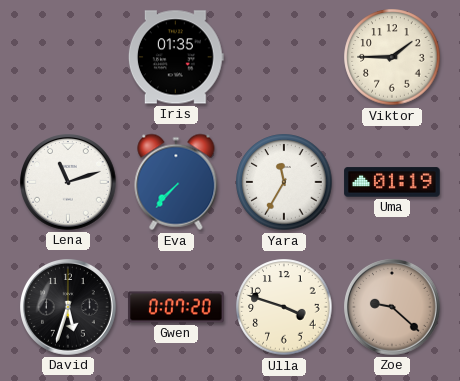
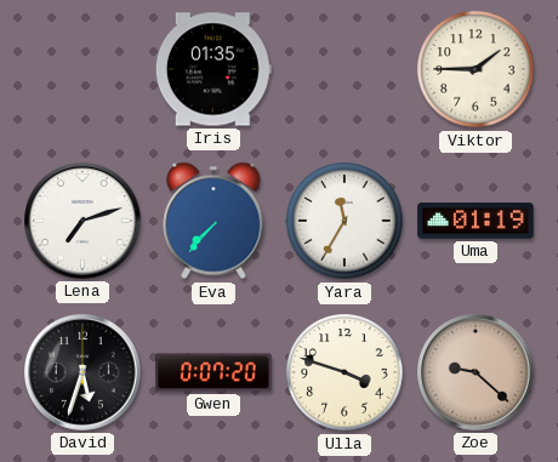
Lena: 11:12 -> 7:12
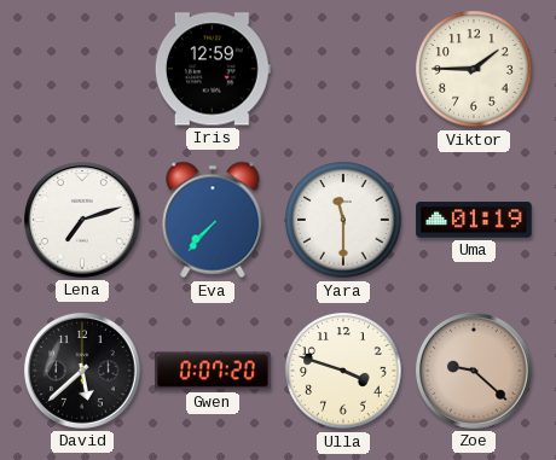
Iris: 01:35 -> 12:59
Yara: 11:35 -> 11:30
David: 5:33 -> 5:38
